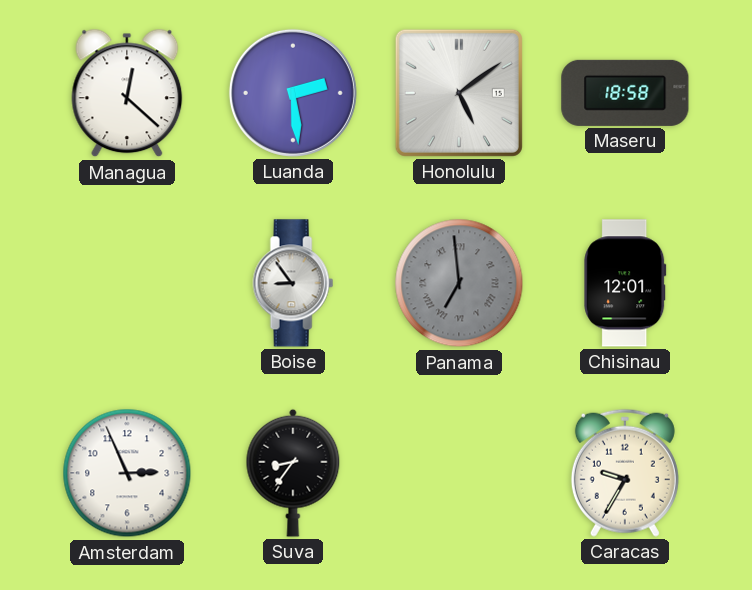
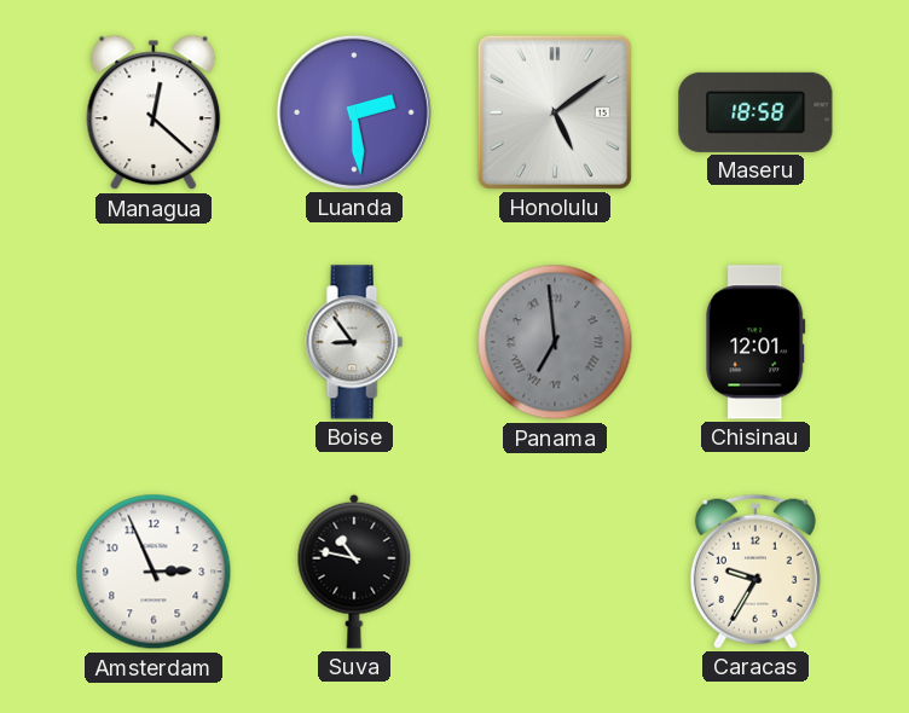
Suva: 8:36 -> 10:47
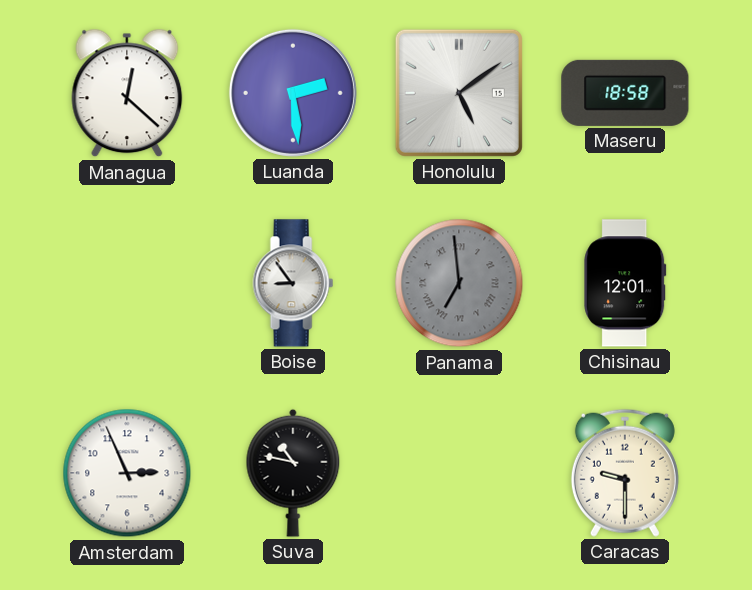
Caracas: 9:35 -> 9:30
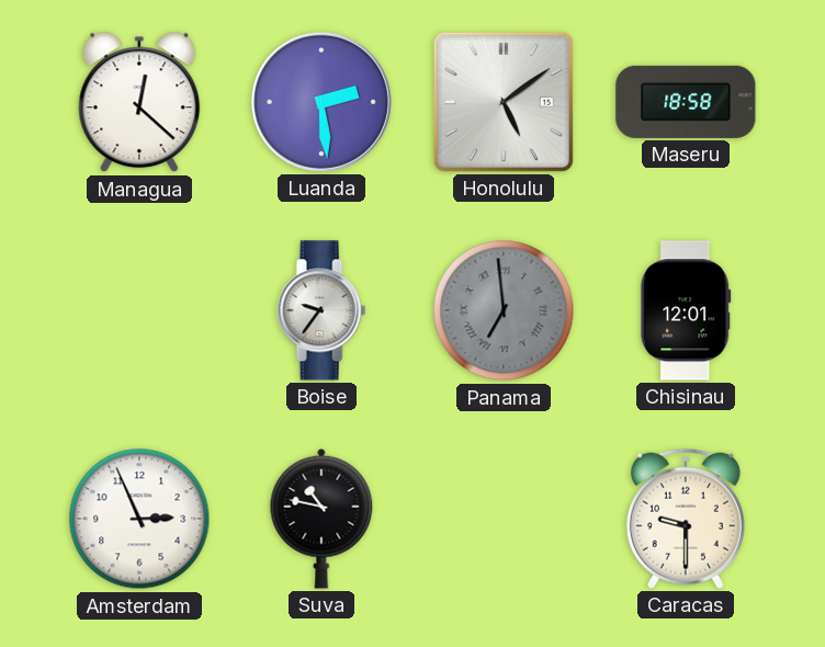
Boise: 8:54 -> 9:36
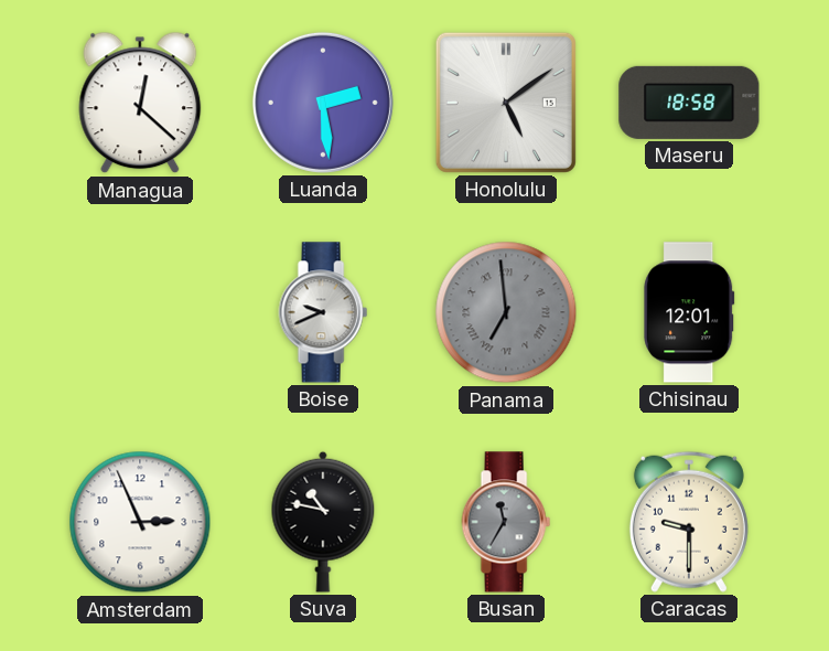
Boise: 9:36 -> 9:41
Busan: none -> 11:35
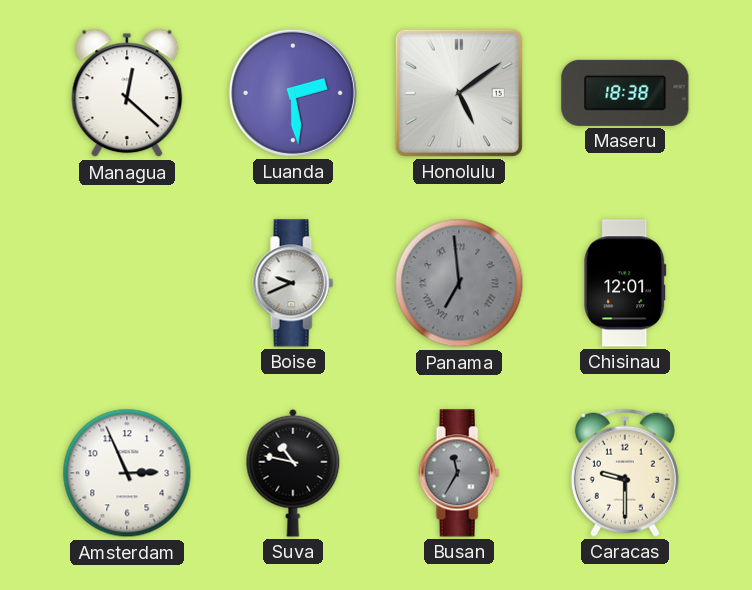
Maseru: 18:58 -> 18:38
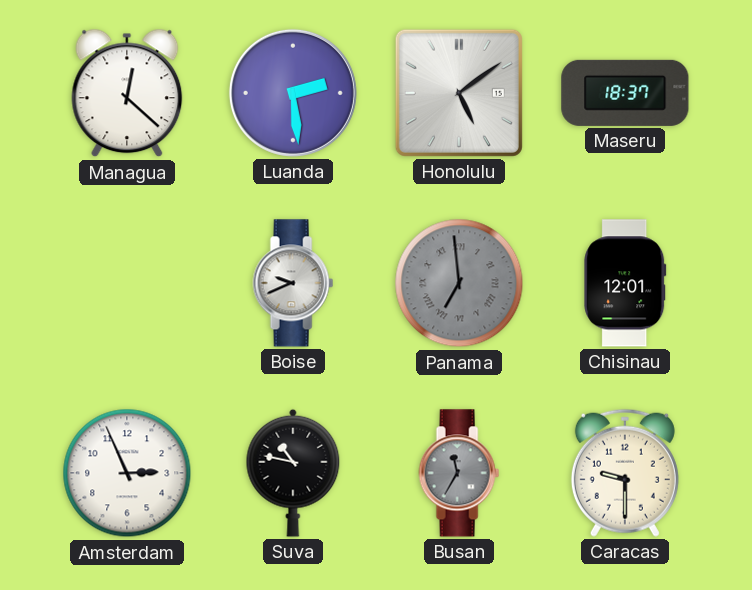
Maseru: 18:38 -> 18:37
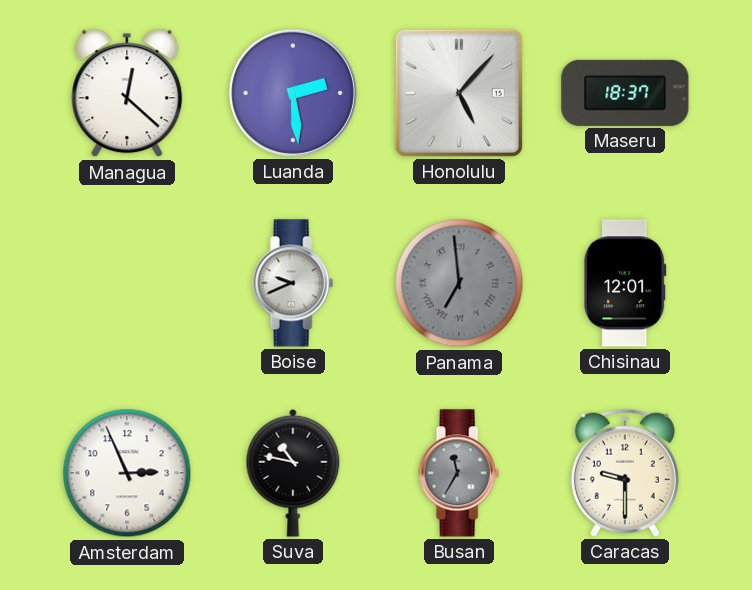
Honolulu: 5:09 -> 5:07
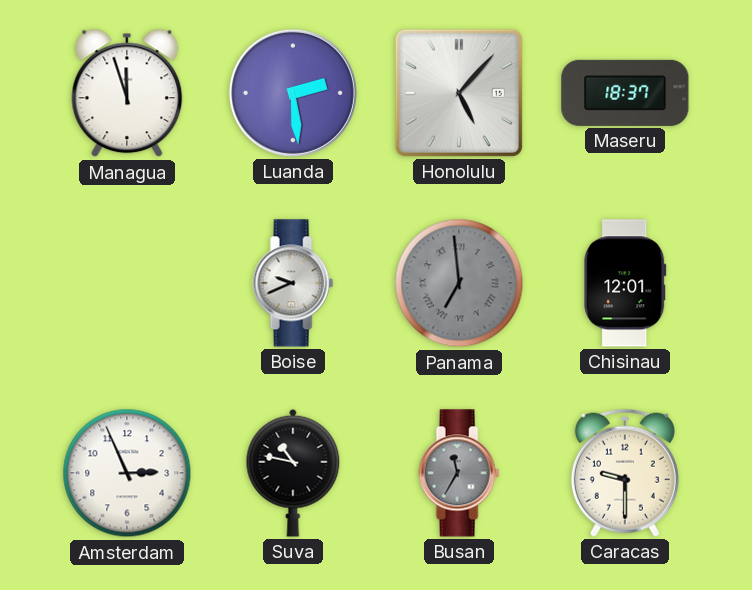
Managua: 12:22 -> 11:57
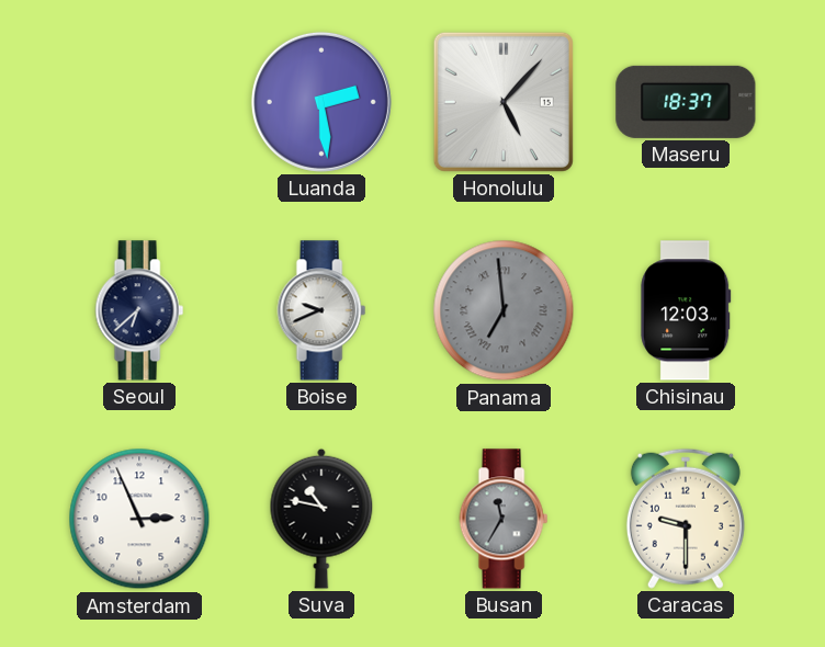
Managua: 11:57 -> none
Seoul: none -> 6:38
Chisinau: 12:01 -> 12:03
